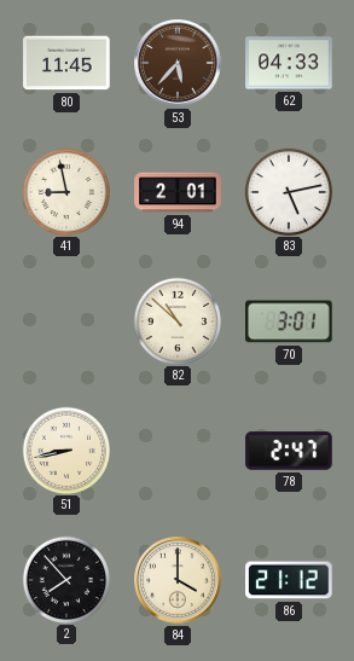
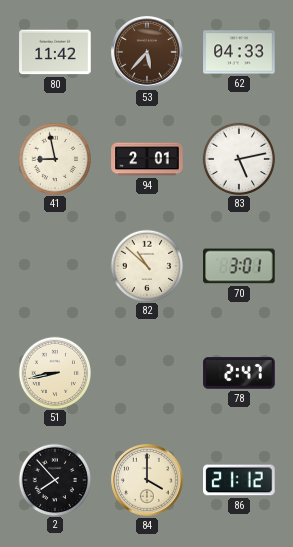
80: 11:45 -> 11:42
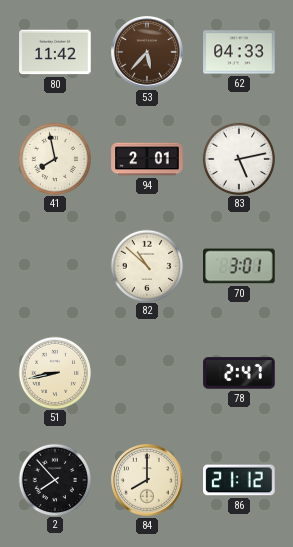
41: 8:58 -> 7:58
84: 4:00 -> 8:00
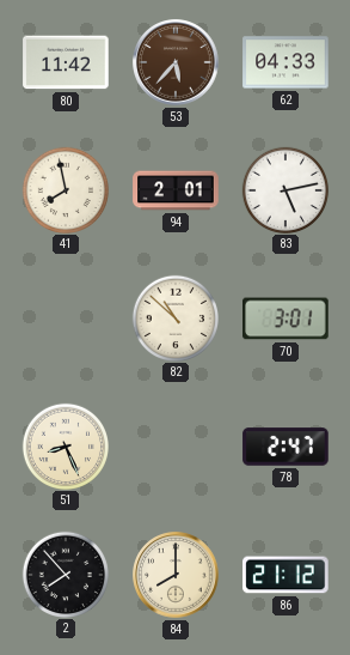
51: 8:43 -> 8:26
